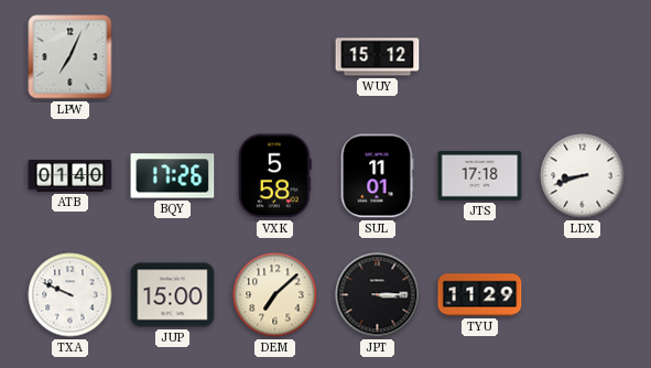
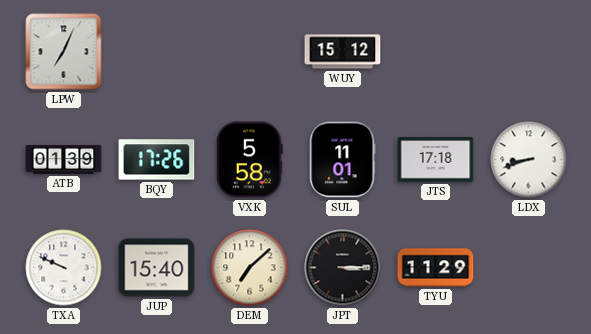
ATB: 01:40 -> 01:39
JUP: 15:00 -> 15:40
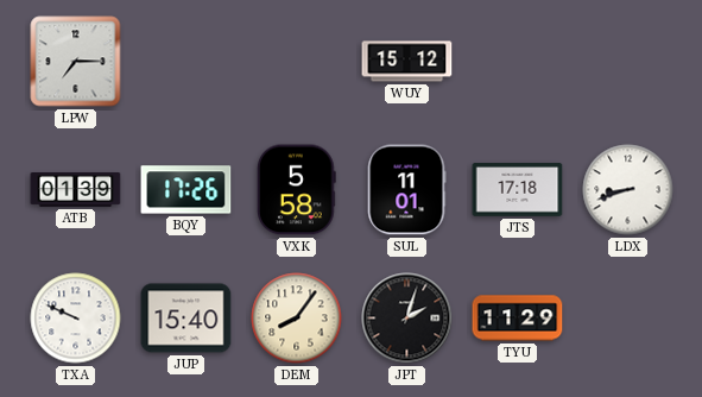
LPW: 7:04 -> 7:15
DEM: 7:08 -> 8:06
JPT: 3:15 -> 2:03
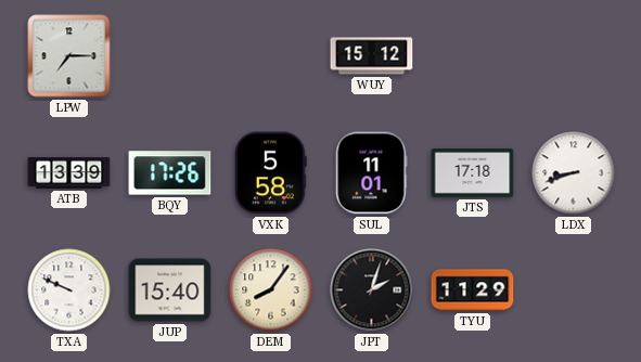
ATB: 01:39 -> 13:39
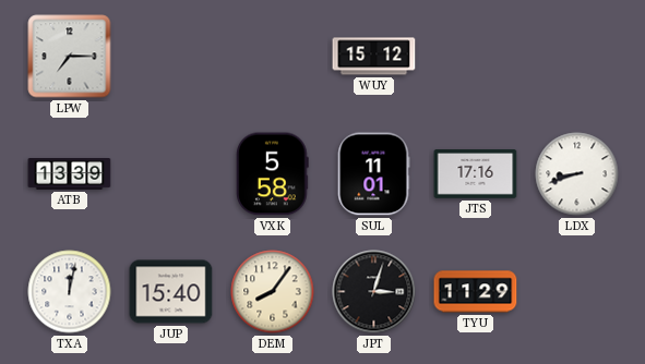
BQY: 17:26 -> none
JTS: 17:18 -> 17:16
TXA: 9:49 -> 12:02
JPT: 2:03 -> 3:03
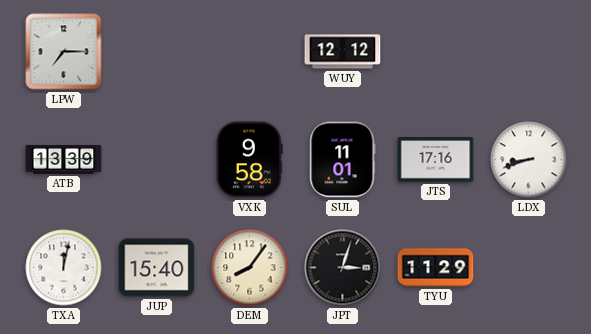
WUY: 15:12 -> 12:12
VXK: 5:58 -> 9:58
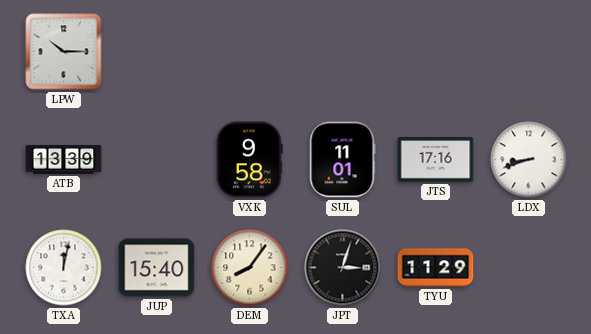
LPW: 7:15 -> 10:15
WUY: 12:12 -> none
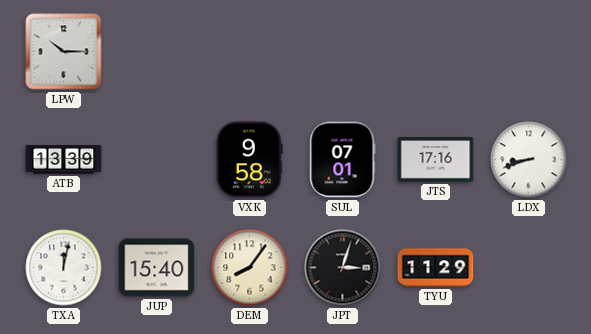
SUL: 11:01 -> 07:01
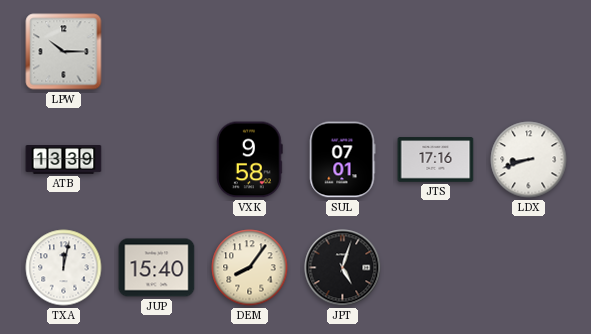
JPT: 3:03 -> 5:03
TYU: 11:29 -> none
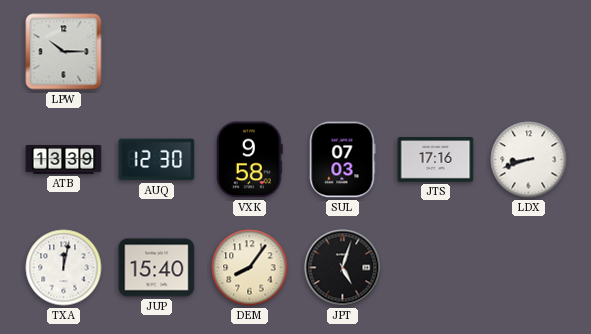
AUQ: none -> 12:30
SUL: 07:01 -> 07:03
